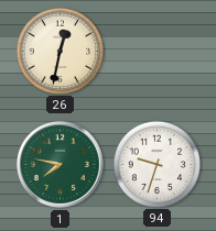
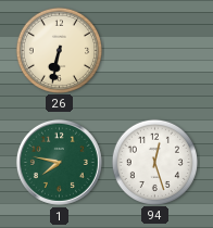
26: 12:32 -> 6:32
94: 9:33 -> 12:27
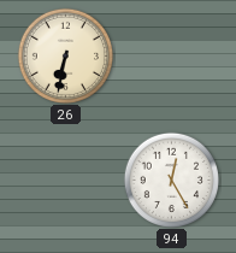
1: 7:47 -> none
94: 12:27 -> 12:25
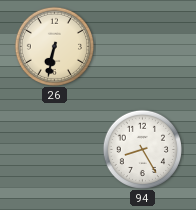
94: 12:25 -> 8:25
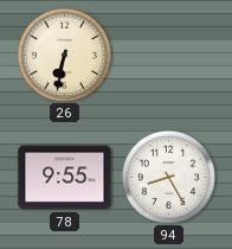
78: none -> 9:55
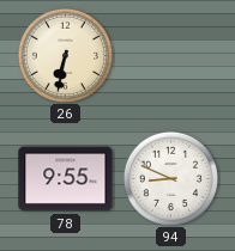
94: 8:25 -> 8:49
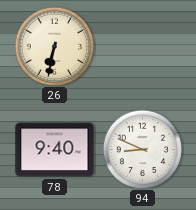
78: 9:55 -> 9:40
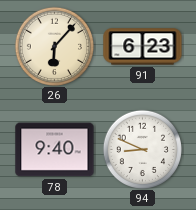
26: 6:32 -> 6:07
91: none -> 6:23
